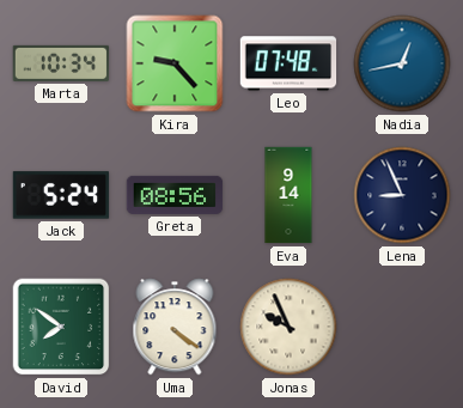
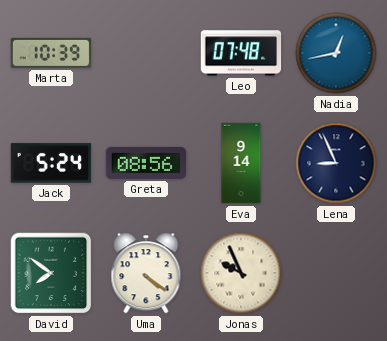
Marta: 10:34 -> 10:39
Kira: 9:23 -> none
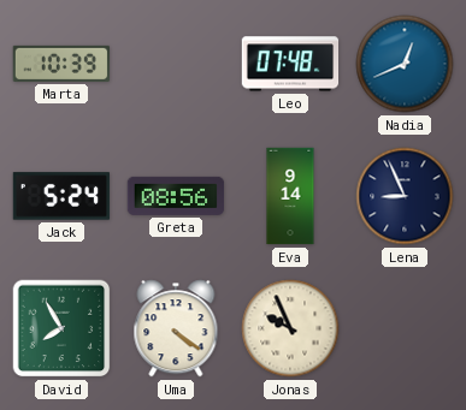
Nadia: 12:43 -> 12:41
David: 7:51 -> 7:55
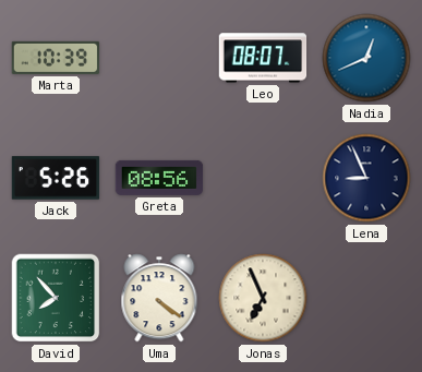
Leo: 07:48 -> 08:07
Jack: 5:24 -> 5:26
Eva: 9:14 -> none
David: 7:55 -> 7:53
Jonas: 9:56 -> 6:56
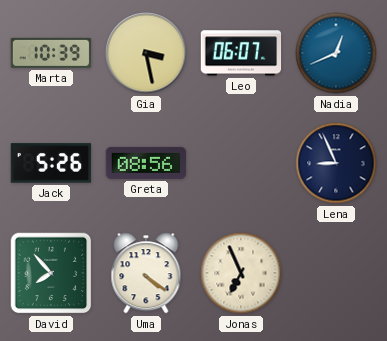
Gia: none -> 3:28
Leo: 08:07 -> 06:07
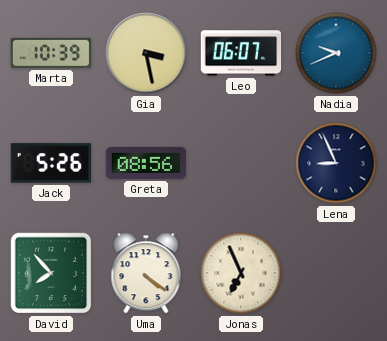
Nadia: 12:41 -> 9:41
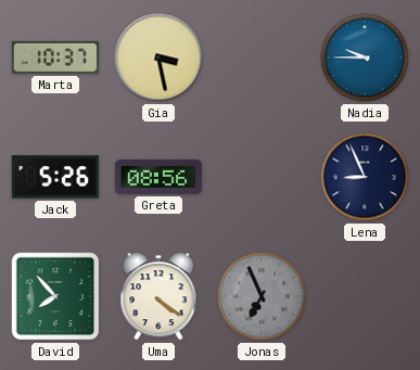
Marta: 10:39 -> 10:37
Leo: 06:07 -> none
Nadia: 9:41 -> 9:45
Jonas dial: cream -> grey
